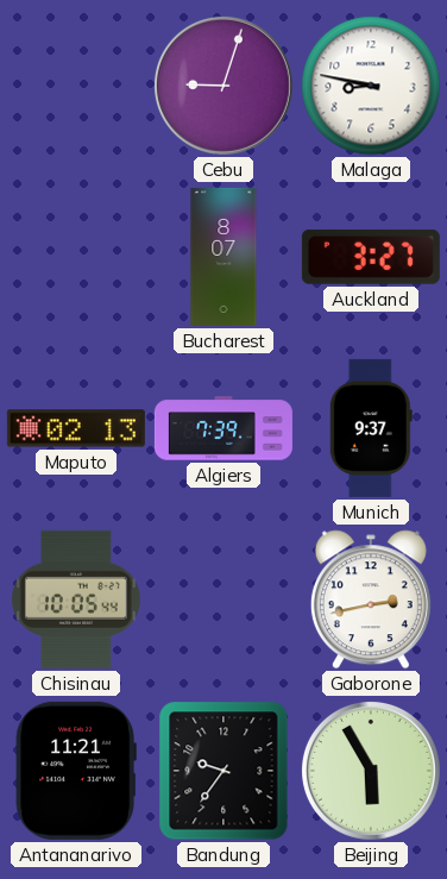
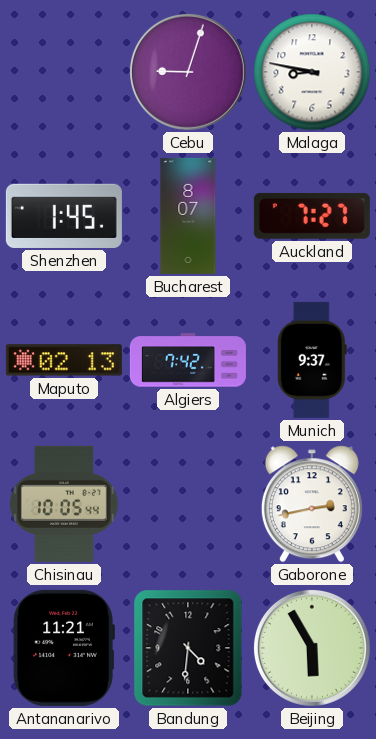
Shenzhen: none -> 1:45
Auckland: 3:27 -> 7:27
Algiers: 7:39 -> 7:42
Bandung: 9:36 -> 4:31
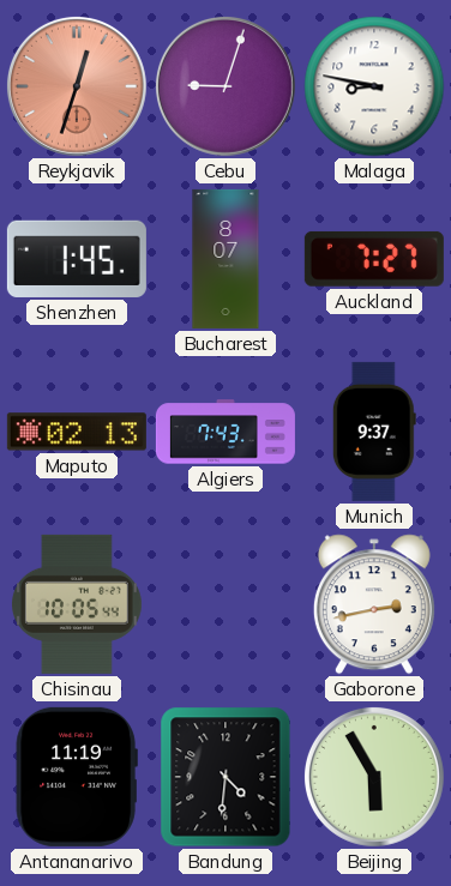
Reykjavik: none -> 12:33
Algiers: 7:42 -> 7:43
Antananarivo: 11:21 -> 11:19
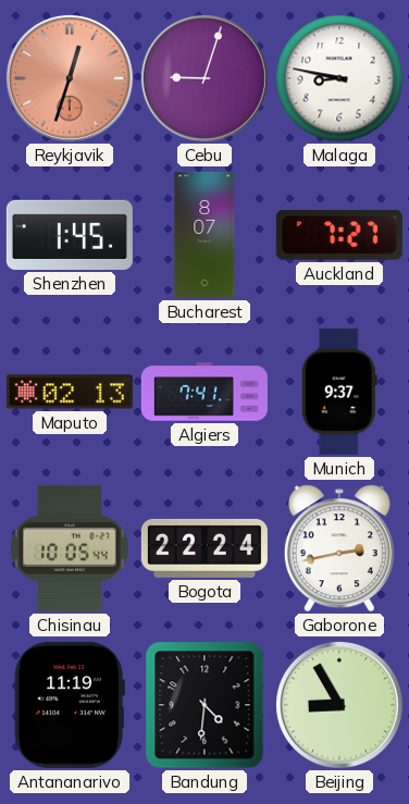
Algiers: 7:43 -> 7:41
Bogota: none -> 22:24
Beijing: 5:55 -> 8:55
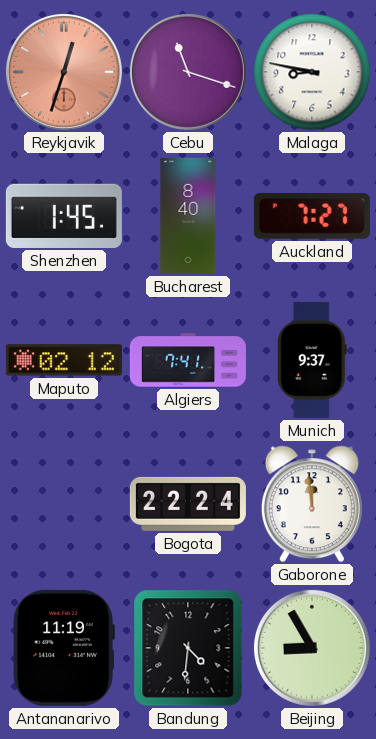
Cebu: 9:03 -> 11:18
Bucharest: 8:07 -> 8:40
Maputo: 02:13 -> 02:12
Chisinau: 10:05 -> none
Gaborone: 2:43 -> 11:59
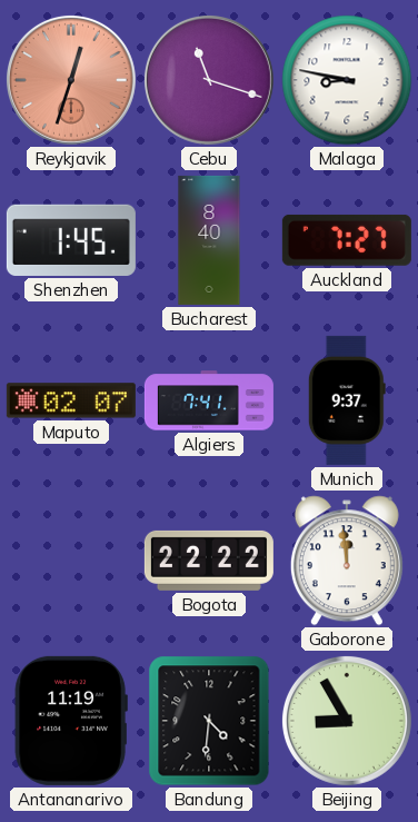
Maputo: 02:12 -> 02:07
Bogota: 22:24 -> 22:22
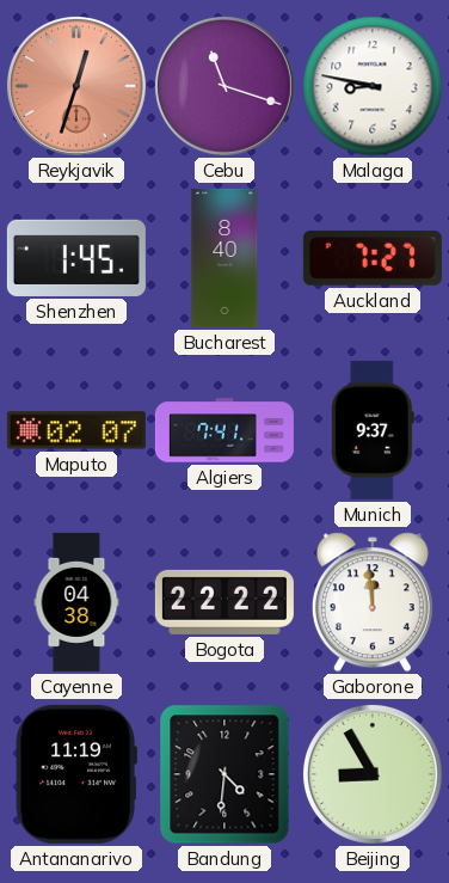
Cayenne: none -> 04:38
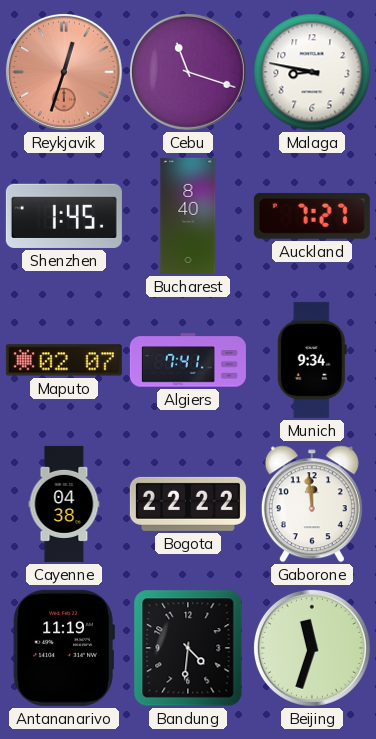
Munich: 9:37 -> 9:34
Beijing: 8:55 -> 11:33
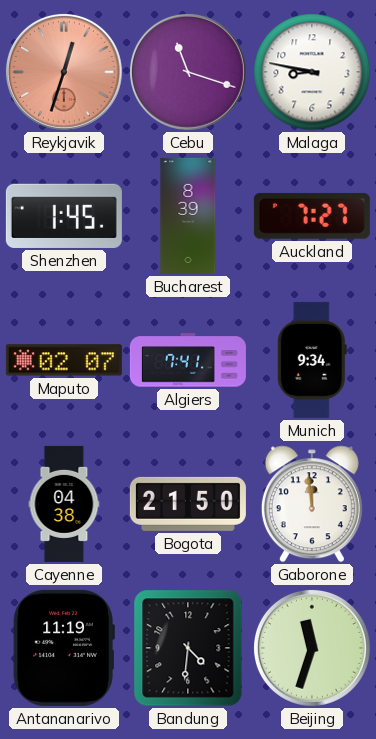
Bucharest: 8:40 -> 8:39
Bogota: 22:22 -> 21:50
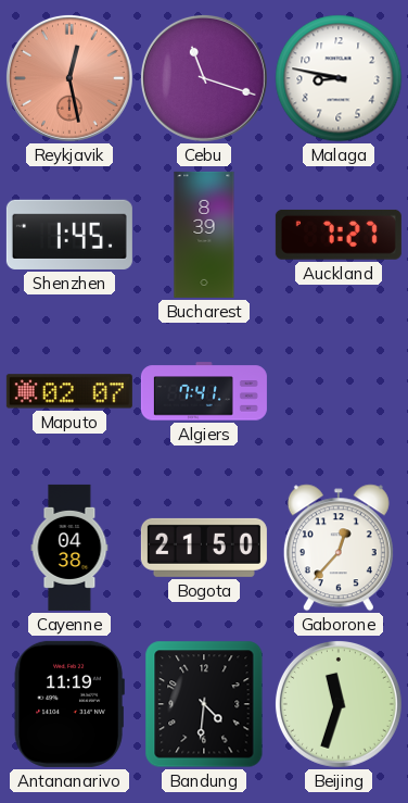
Reykjavik: 12:33 -> 12:28
Munich: 9:34 -> none
Gaborone: 11:59 -> 12:37
